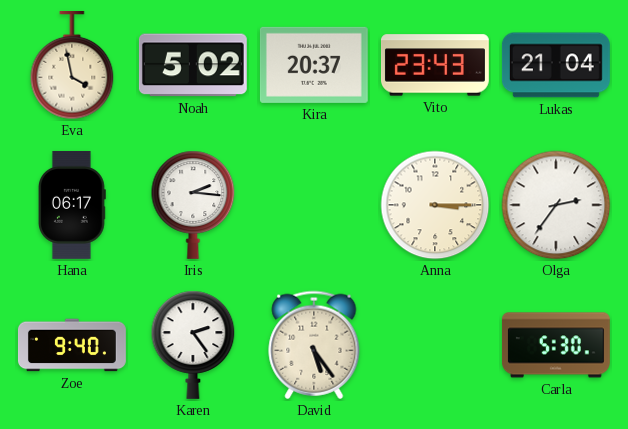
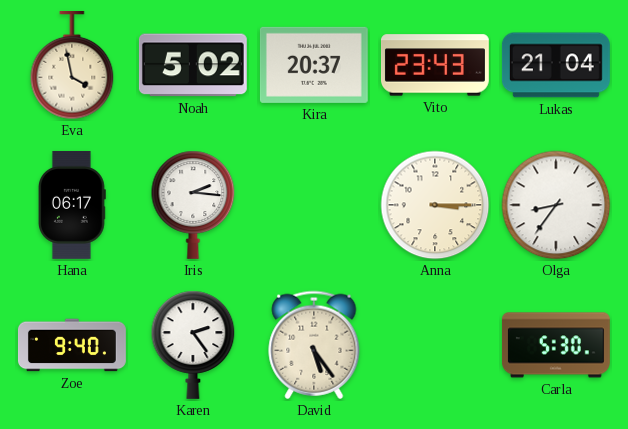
Olga: 2:36 -> 8:36
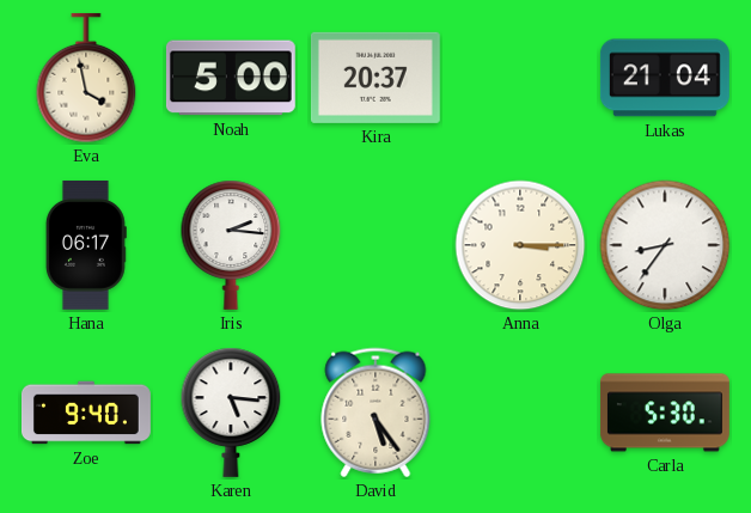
Noah: 5:02 -> 5:00
Vito: 23:43 -> none
Karen: 2:24 -> 5:16
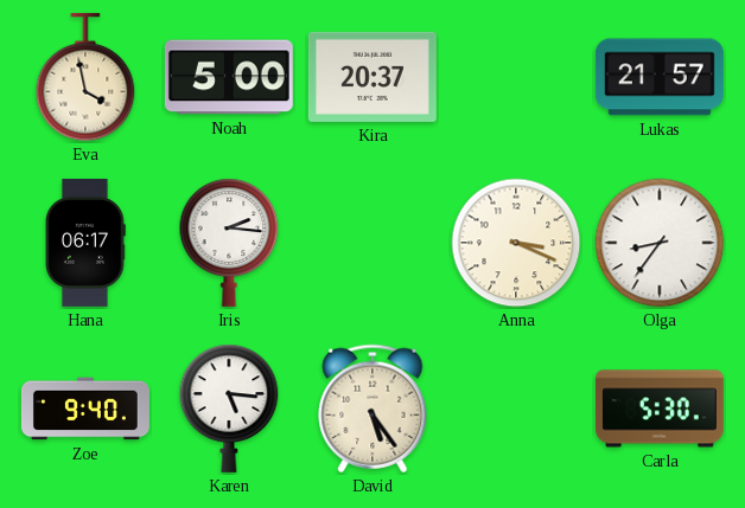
Lukas: 21:04 -> 21:57
Anna: 3:15 -> 3:19
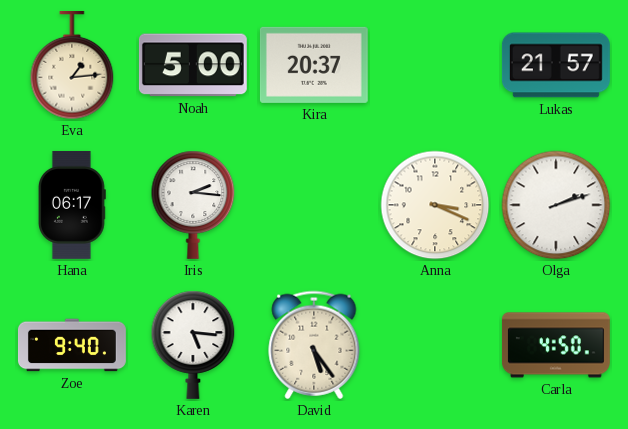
Eva: 3:58 -> 1:14
Olga: 8:36 -> 2:12
Carla: 5:30 -> 4:50
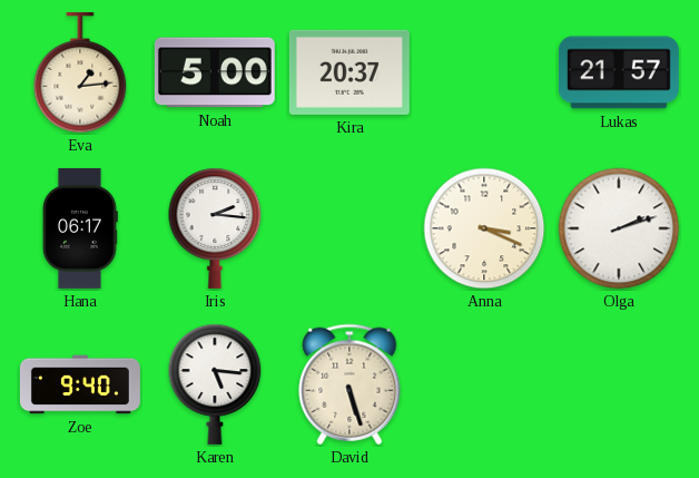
David: 5:24 -> 5:27
Carla: 4:50 -> none
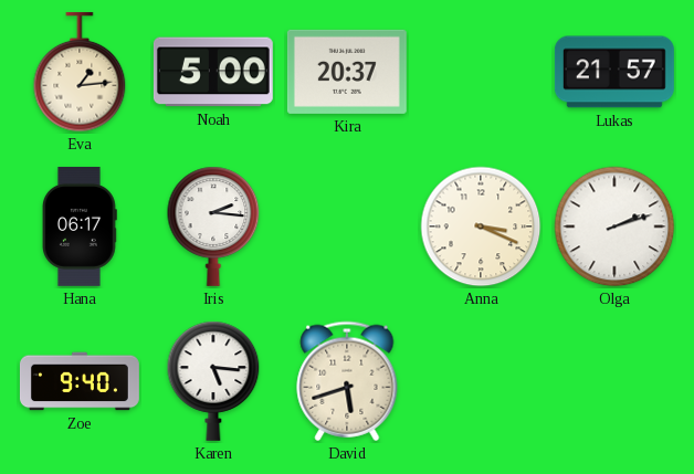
David: 5:27 -> 5:42
